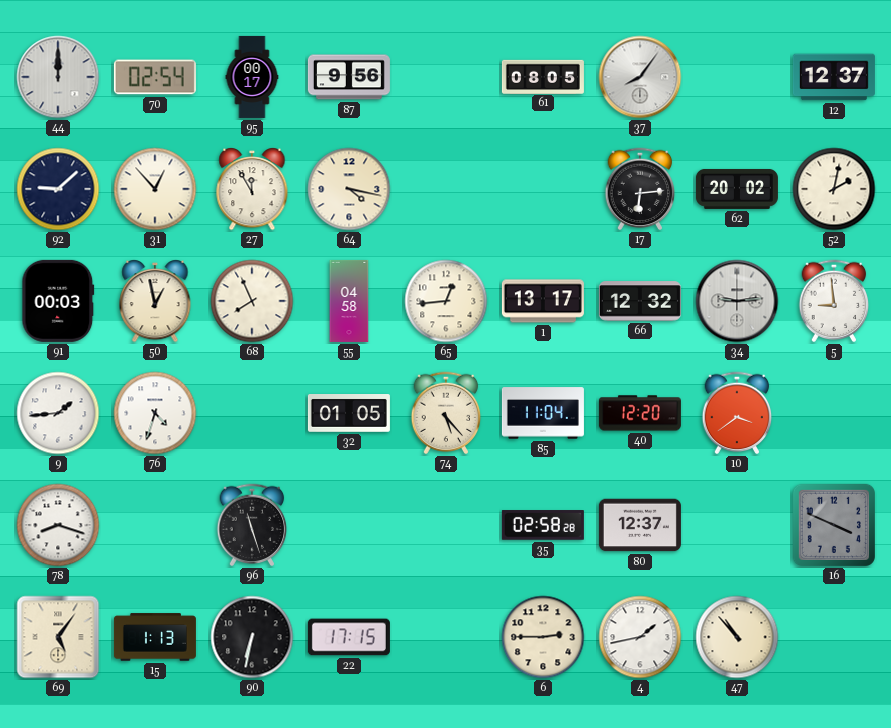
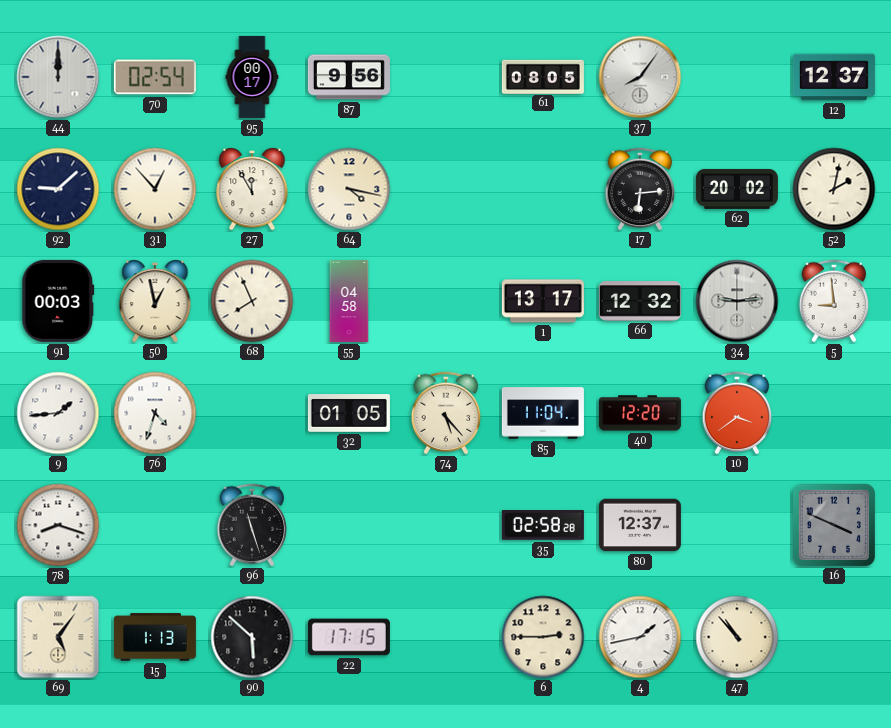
65: 12:44 -> none
90: 6:32 -> 5:52
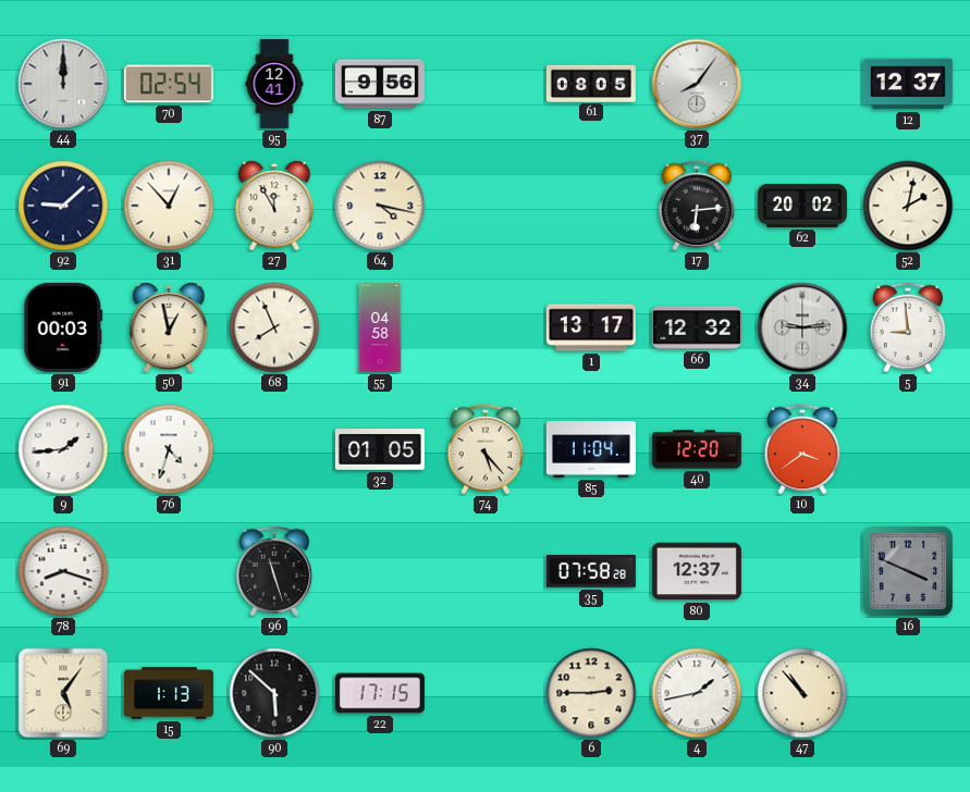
95: 00:17 -> 12:41
35: 02:58 -> 07:58
